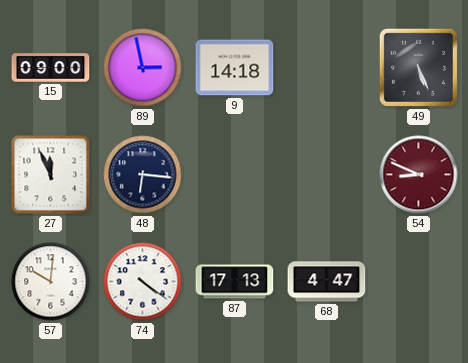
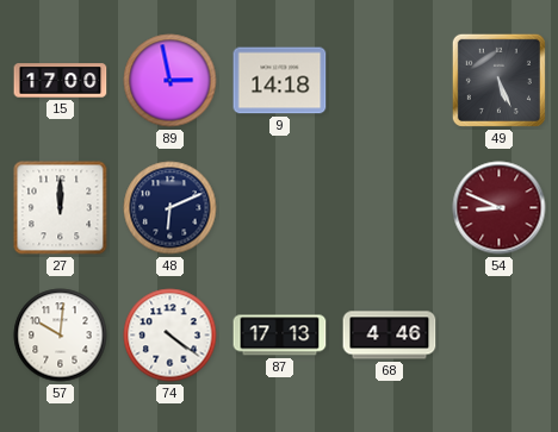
15: 09:00 -> 17:00
27: 11:56 -> 12:00
48: 6:16 -> 6:11
68: 4:47 -> 4:46
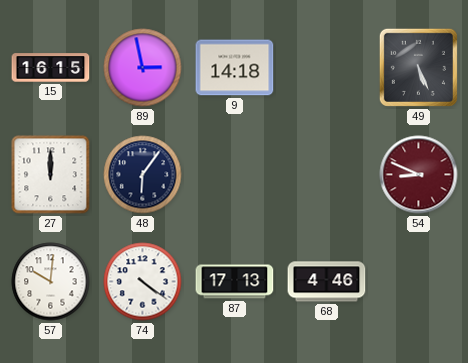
15: 17:00 -> 16:15
48: 6:11 -> 6:06
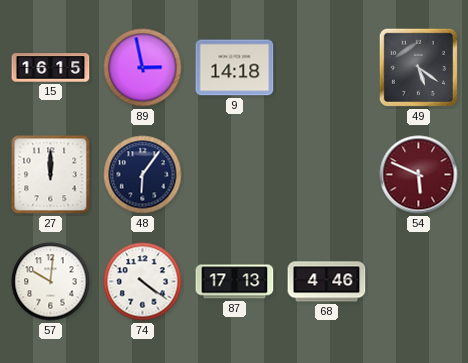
49: 5:26 -> 5:21
54: 8:49 -> 5:49
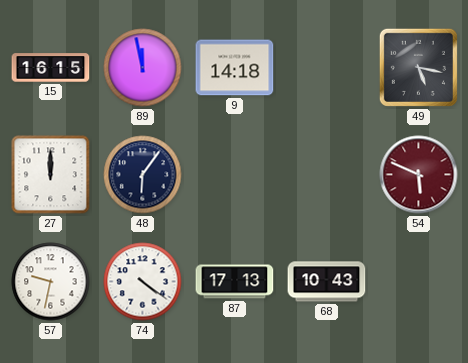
89: 2:58 -> 11:58
49: 5:21 -> 5:17
57: 10:01 -> 9:32
68: 4:46 -> 10:43
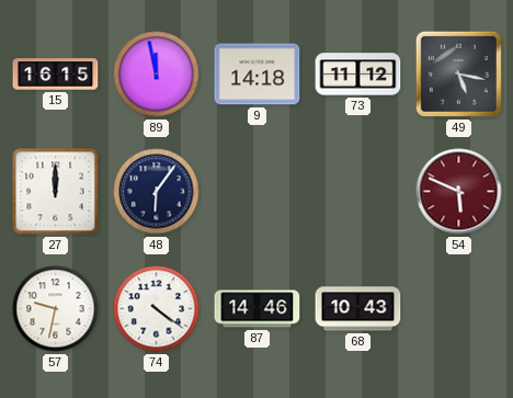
73: none -> 11:12
87: 17:13 -> 14:46
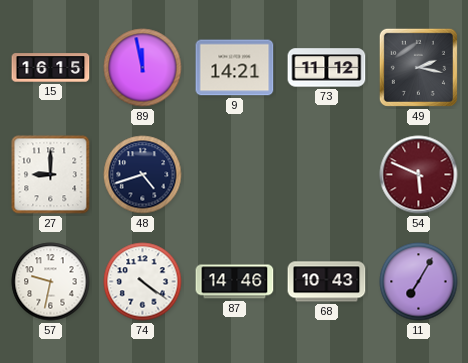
9: 14:18 -> 14:21
49: 5:17 -> 2:17
27: 12:00 -> 9:00
48: 6:06 -> 4:42
11: none -> 7:05
